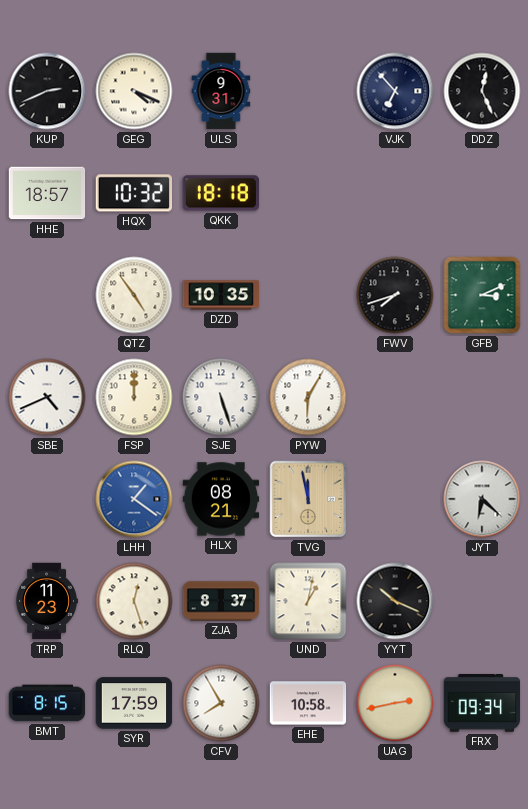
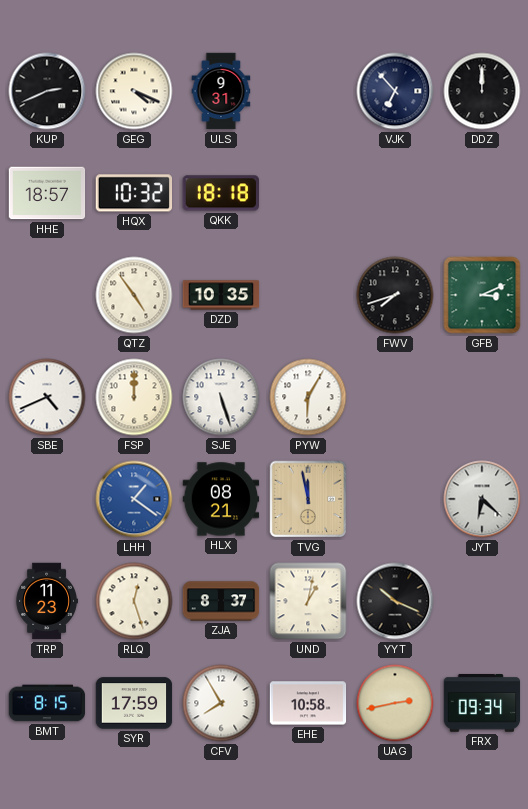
DDZ: 12:26 -> 12:00
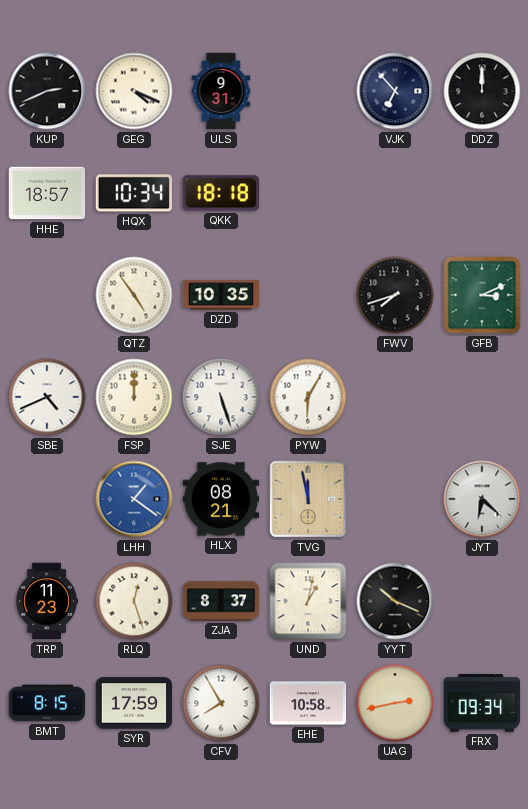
HQX: 10:32 -> 10:34
